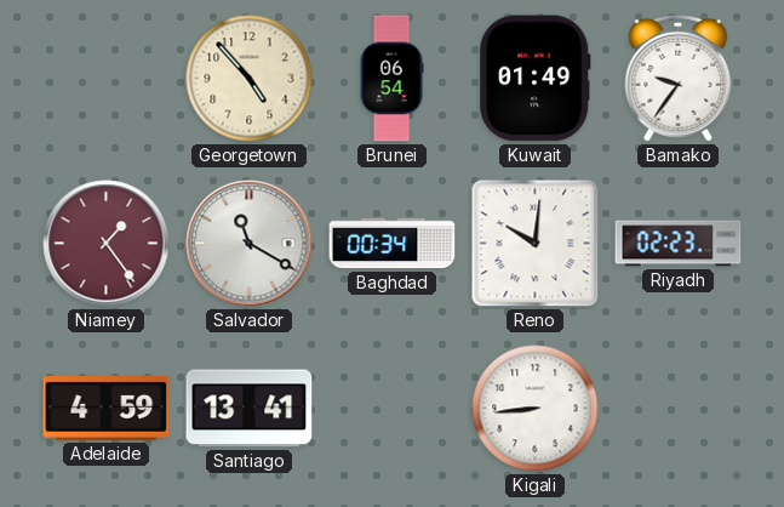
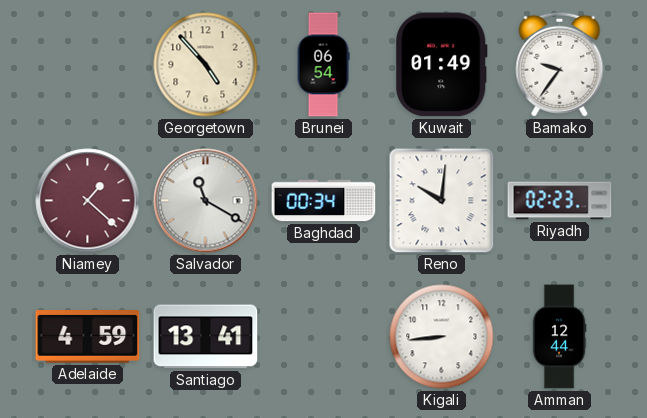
Niamey: 1:24 -> 1:22
Amman: none -> 12:44
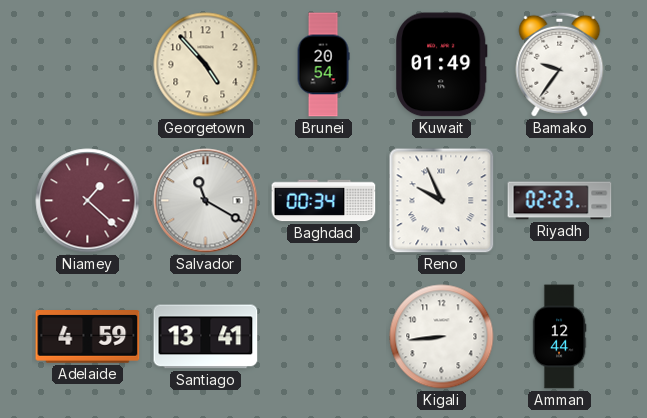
Brunei: 06:54 -> 20:54
Reno: 10:01 -> 9:56
